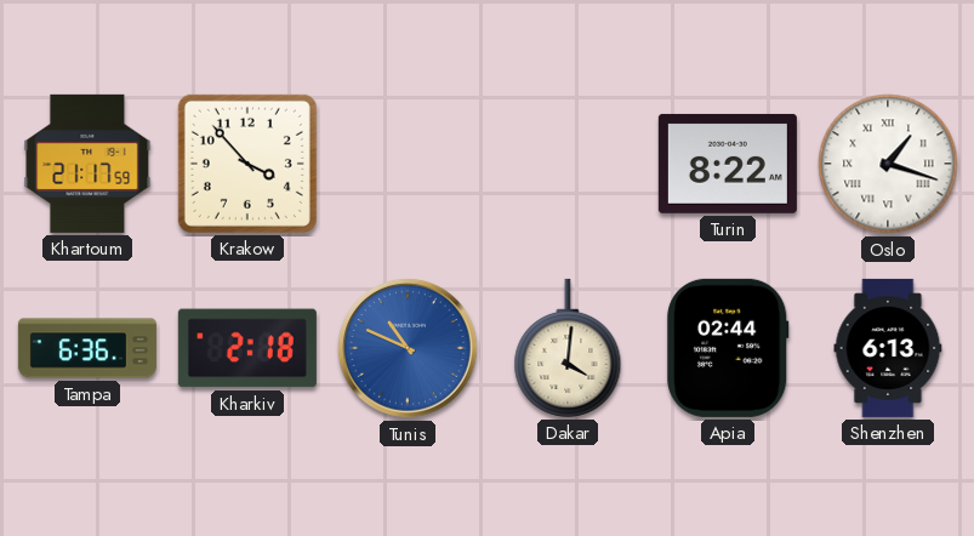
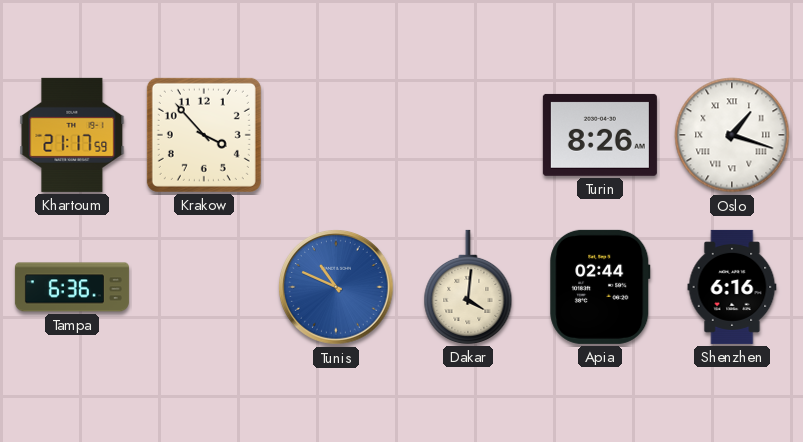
Turin: 8:22 -> 8:26
Kharkiv: 2:18 -> none
Shenzhen: 6:13 -> 6:16
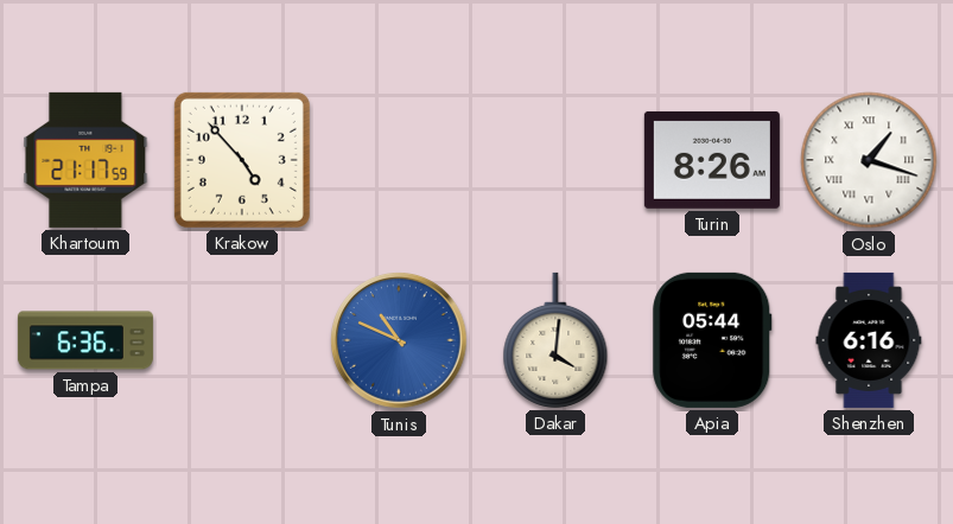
Krakow: 3:53 -> 4:53
Apia: 02:44 -> 05:44
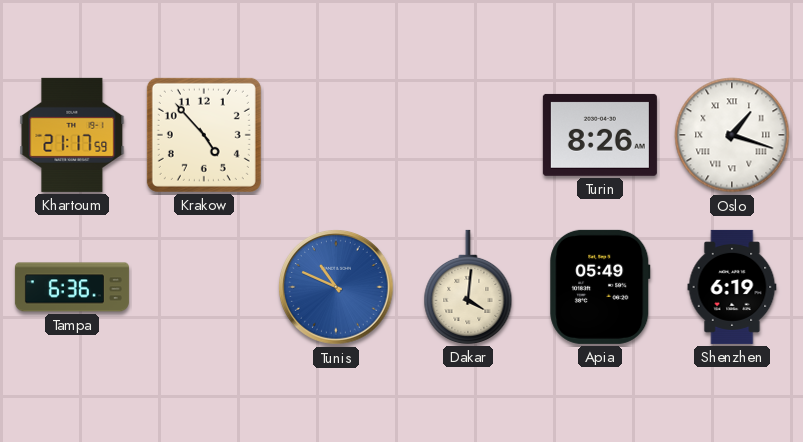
Apia: 05:44 -> 05:49
Shenzhen: 6:16 -> 6:19
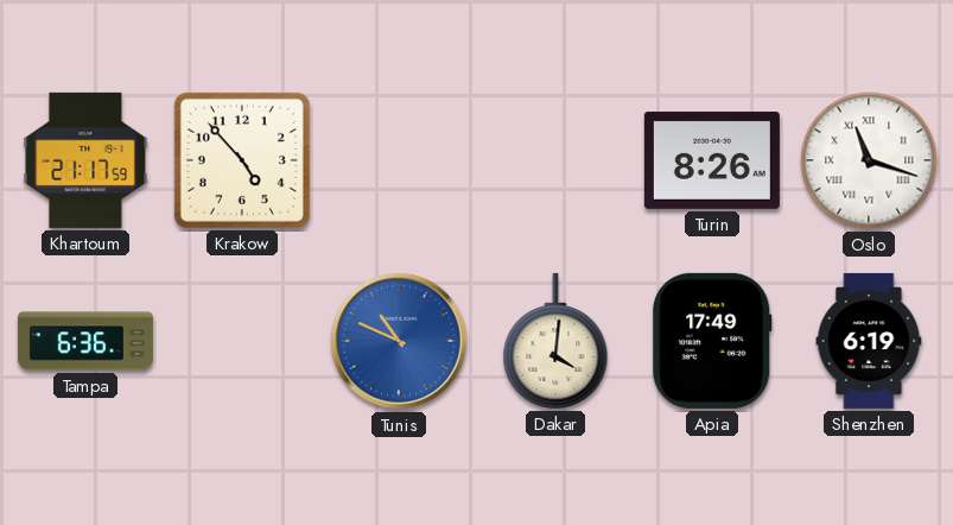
Oslo: 1:18 -> 11:18
Apia: 05:49 -> 17:49
